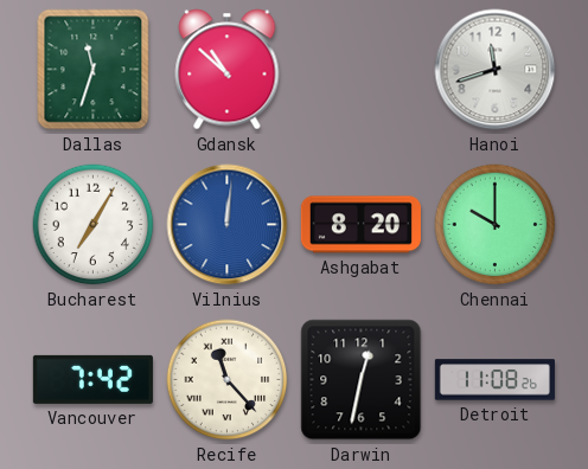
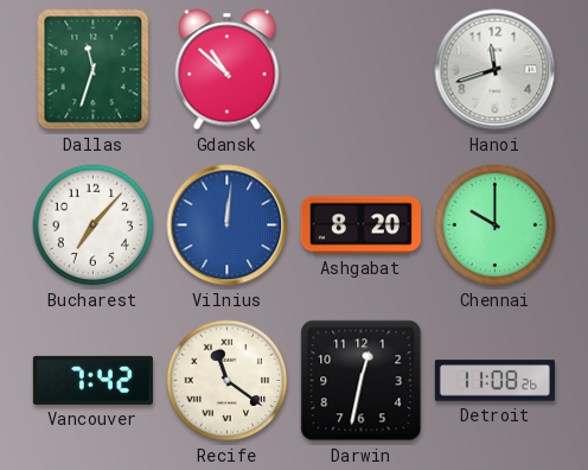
Bucharest: 7:05 -> 7:07
Recife: 11:23 -> 11:21
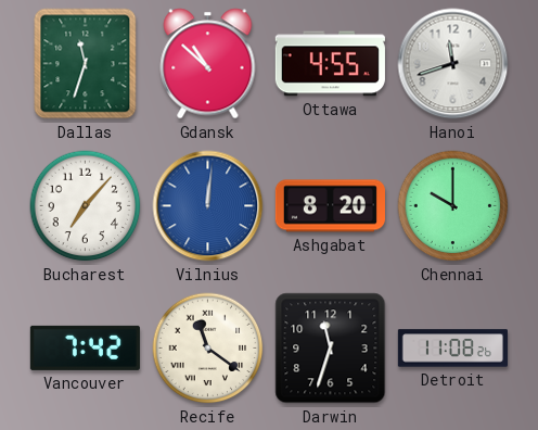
Ottawa: none -> 4:55
Darwin: 12:32 -> 11:33
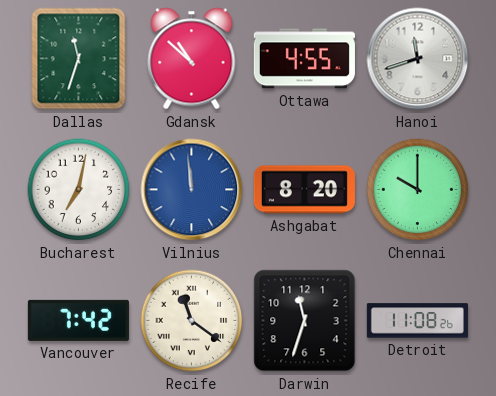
Bucharest: 7:07 -> 7:02
Vilnius: 12:01 -> 11:59
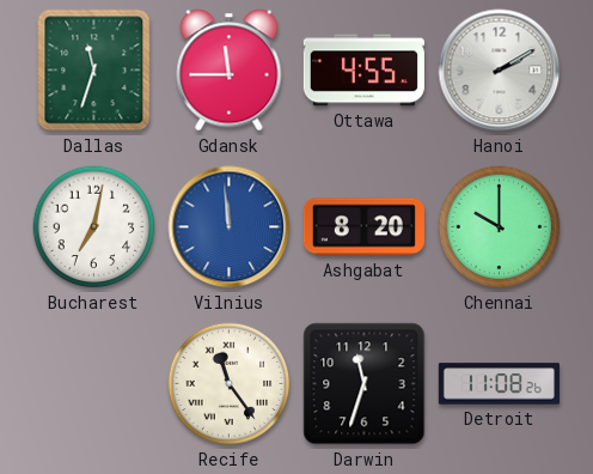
Gdansk: 10:52 -> 11:45
Hanoi: 11:42 -> 2:10
Vancouver: 7:42 -> none
Recife: 11:21 -> 11:24
